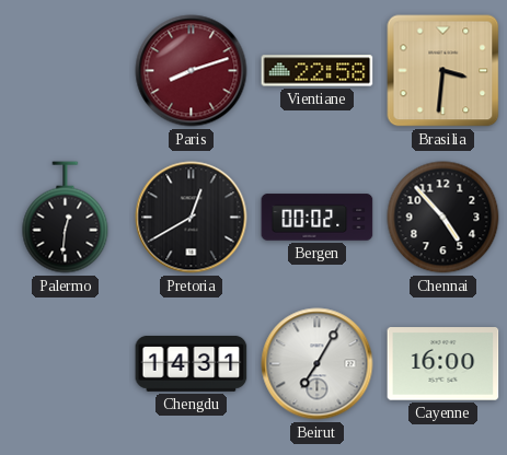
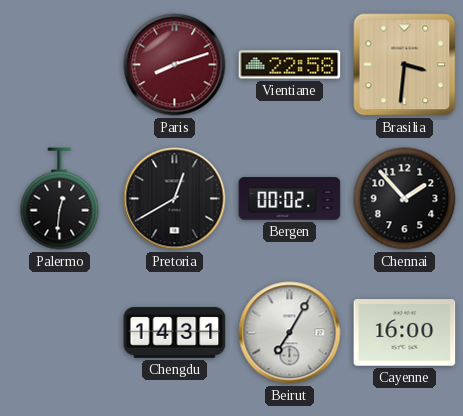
Chennai: 4:53 -> 1:53
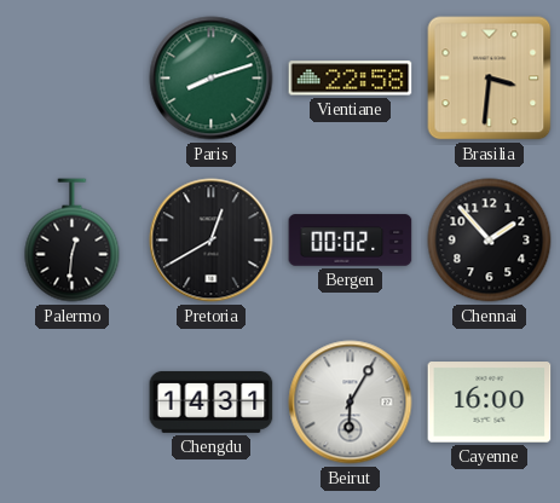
Paris dial: burgundy -> green
Beirut: 7:05 -> 6:05
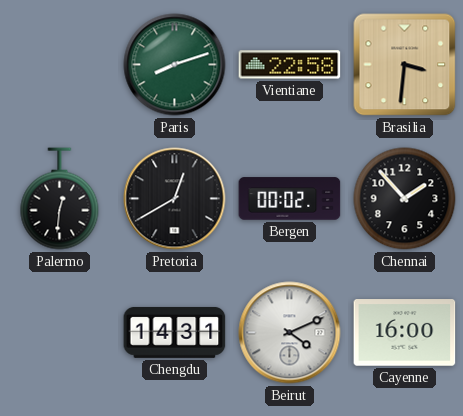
Beirut: 6:05 -> 4:11
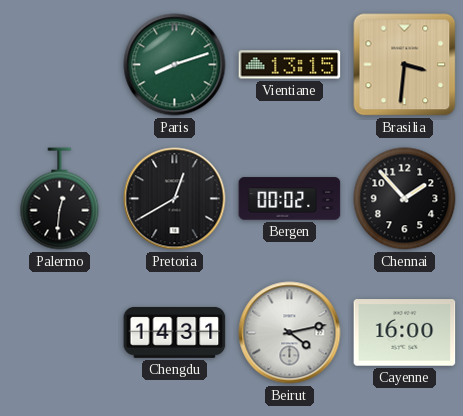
Vientiane: 22:58 -> 13:15
Beirut: 4:11 -> 4:13
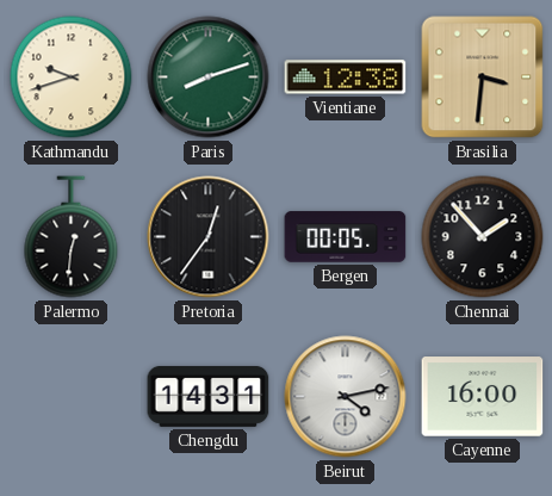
Kathmandu: none -> 9:42
Vientiane: 13:15 -> 12:38
Pretoria: 12:40 -> 12:36
Bergen: 00:02 -> 00:05
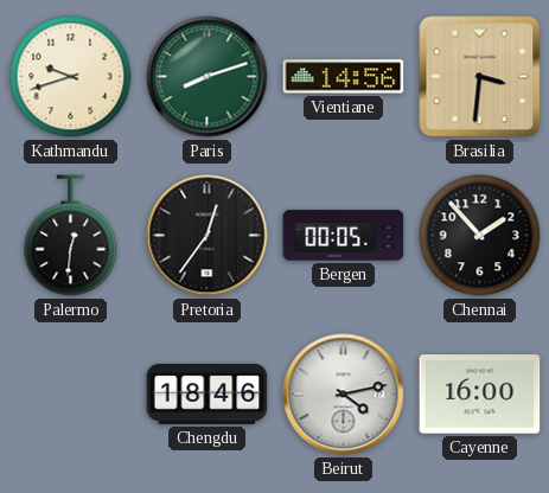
Vientiane: 12:38 -> 14:56
Chengdu: 14:31 -> 18:46
